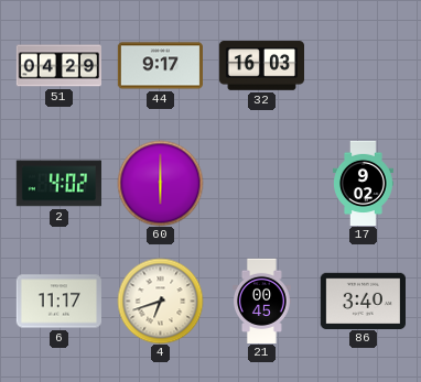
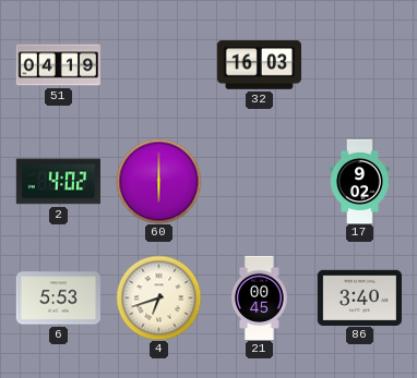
51: 04:29 -> 04:19
44: 9:17 -> none
6: 11:17 -> 5:53
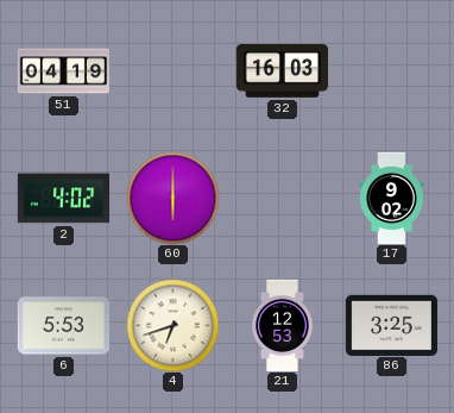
21: 00:45 -> 12:53
86: 3:40 -> 3:25
